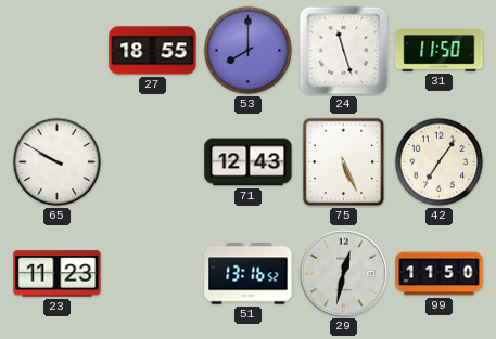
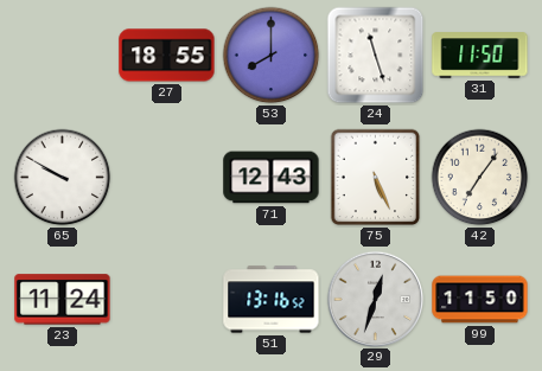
23: 11:23 -> 11:24
29: 12:32 -> 12:33
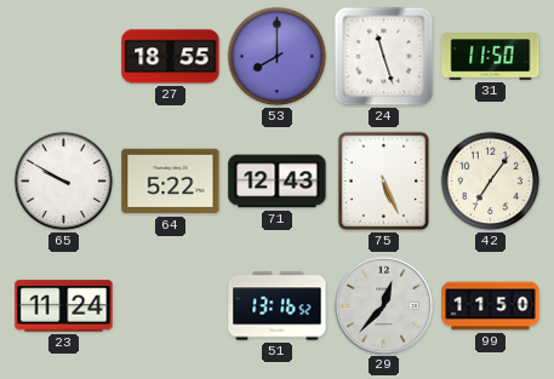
64: none -> 5:22
29: 12:33 -> 12:37
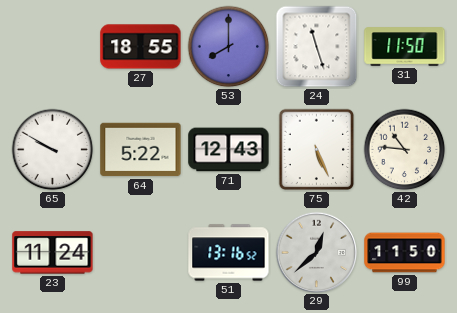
42: 7:06 -> 10:46
29: 12:37 -> 12:38
